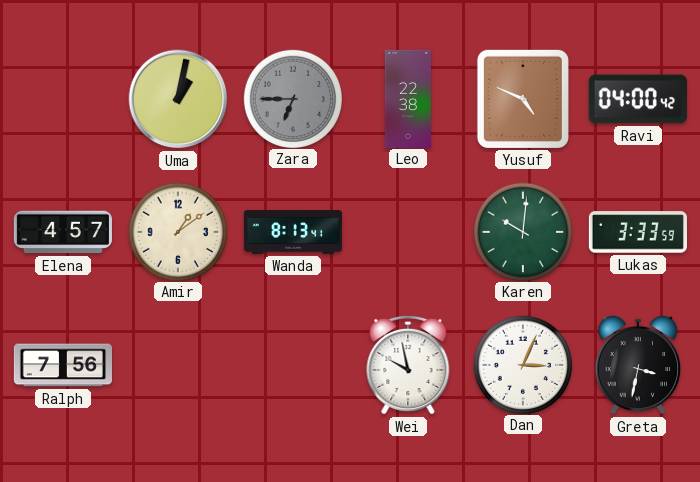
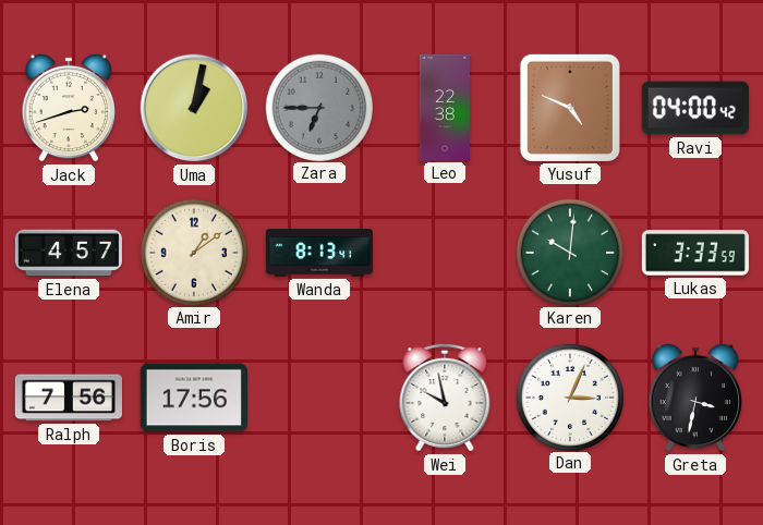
Jack: none -> 2:42
Boris: none -> 17:56
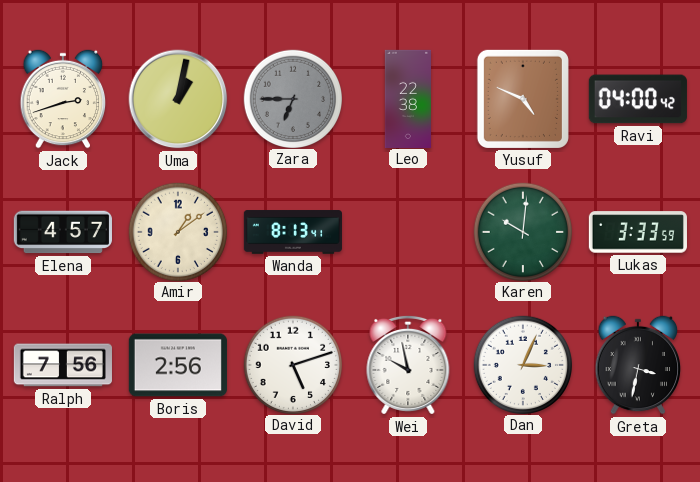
Boris: 17:56 -> 2:56
David: none -> 5:12
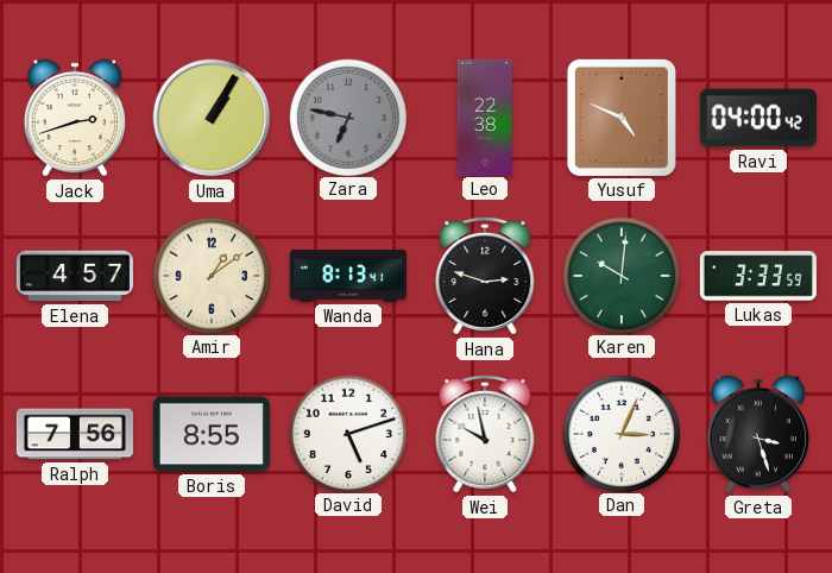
Uma: 1:02 -> 1:05
Zara: 6:45 -> 6:47
Hana: none -> 2:48
Boris: 2:56 -> 8:55
Greta: 3:32 -> 3:27
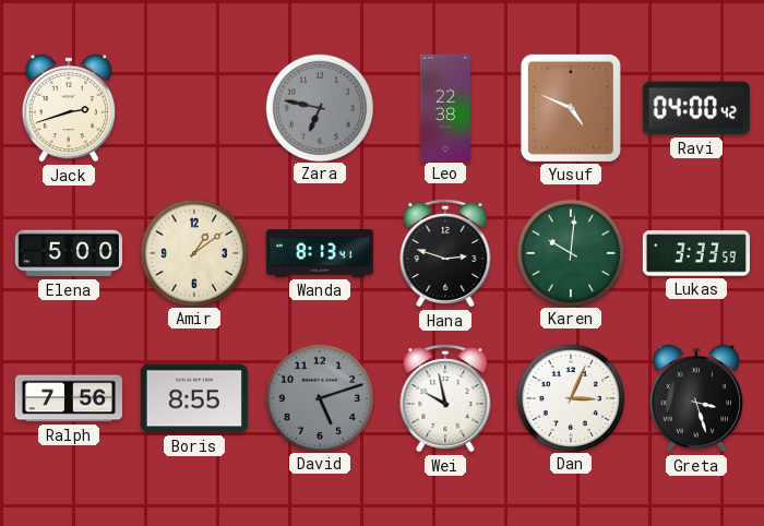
Uma: 1:05 -> none
Elena: 4:57 -> 5:00
David dial: white -> grey
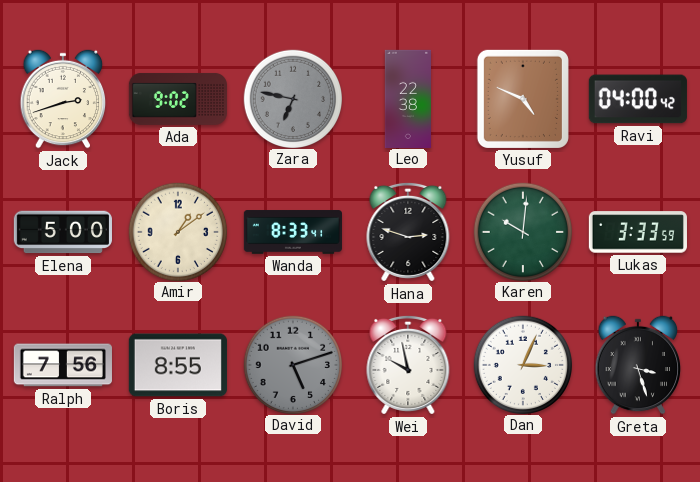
Ada: none -> 9:02
Wanda: 8:13 -> 8:33
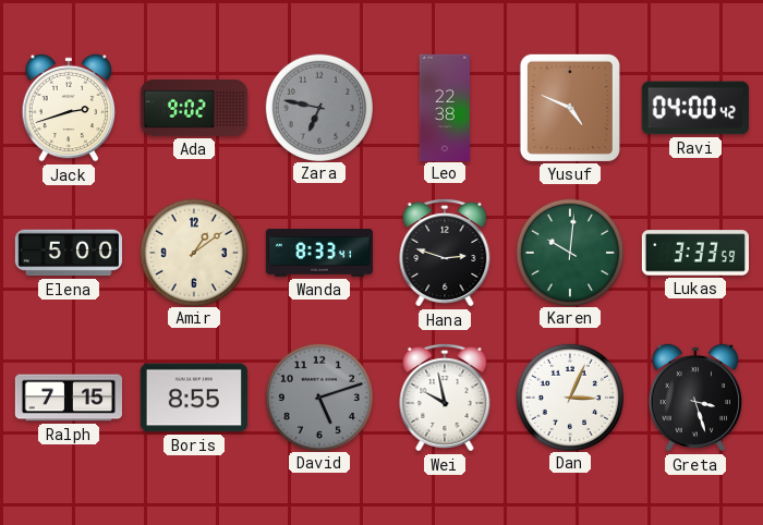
Ralph: 7:56 -> 7:15
